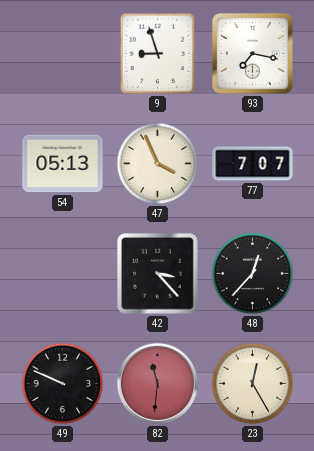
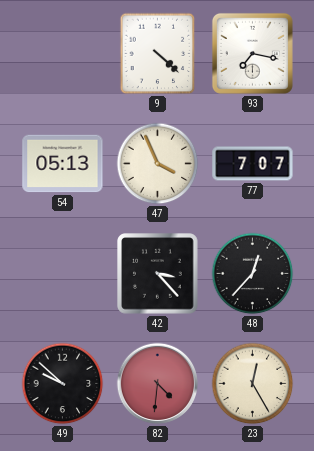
9: 8:57 -> 4:22
49: 9:49 -> 9:52
82: 11:31 -> 4:31
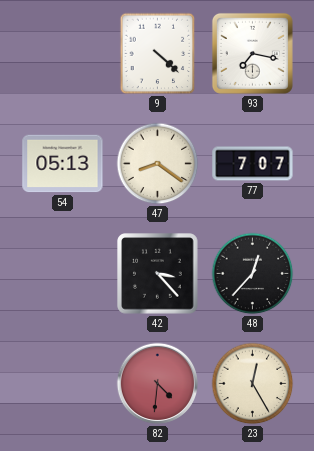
47: 3:56 -> 8:21
49: 9:52 -> none
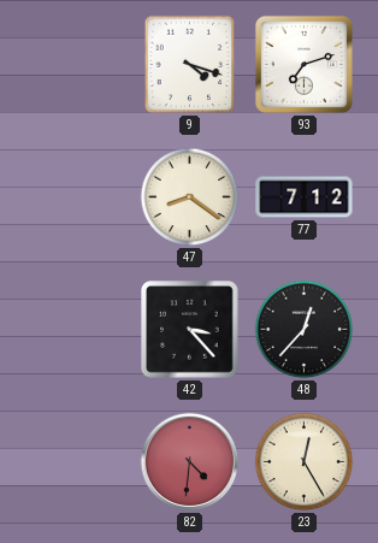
9: 4:22 -> 4:18
93: 7:17 -> 7:12
54: 05:13 -> none
77: 7:07 -> 7:12
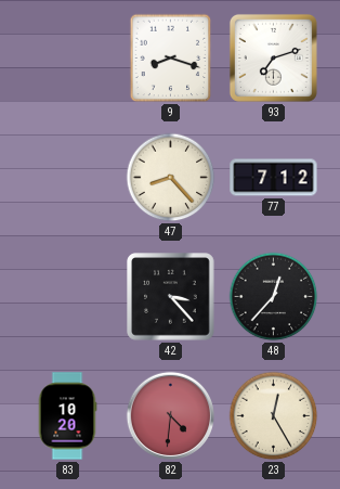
9: 4:18 -> 8:18
47: 8:21 -> 8:23
83: none -> 10:20
